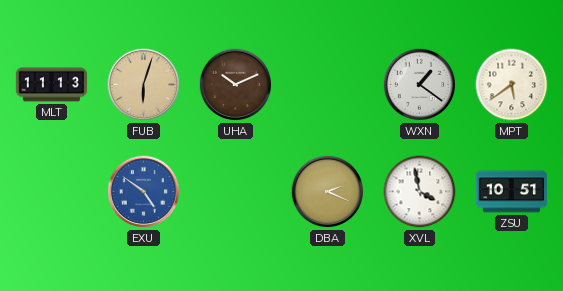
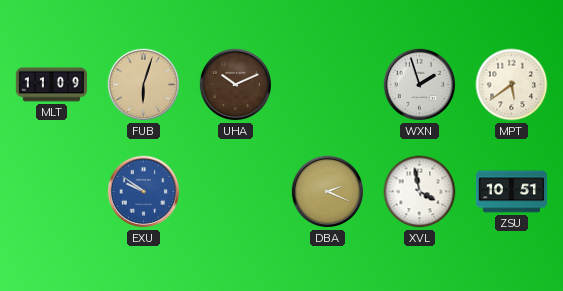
MLT: 11:13 -> 11:09
WXN: 1:21 -> 1:57
EXU: 4:51 -> 9:51
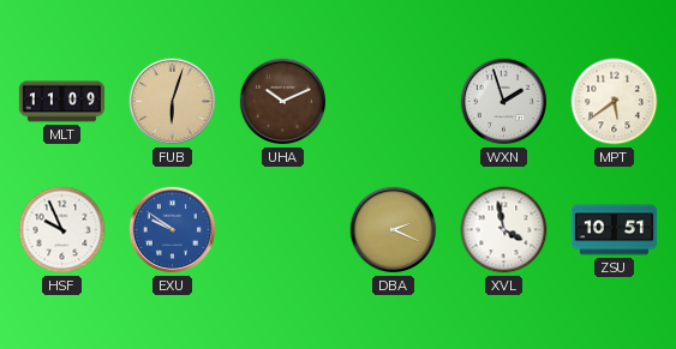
HSF: none -> 9:56
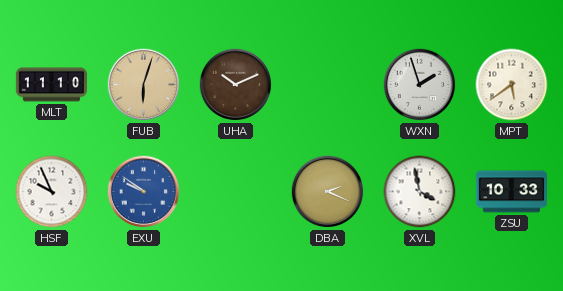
MLT: 11:09 -> 11:10
ZSU: 10:51 -> 10:33
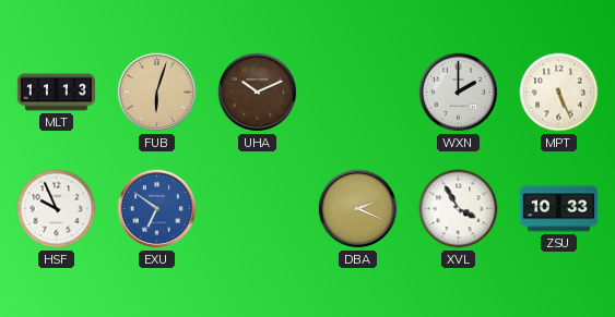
MLT: 11:10 -> 11:13
WXN: 1:57 -> 2:00
MPT: 5:39 -> 5:26
EXU: 9:51 -> 6:51
XVL: 3:58 -> 3:55
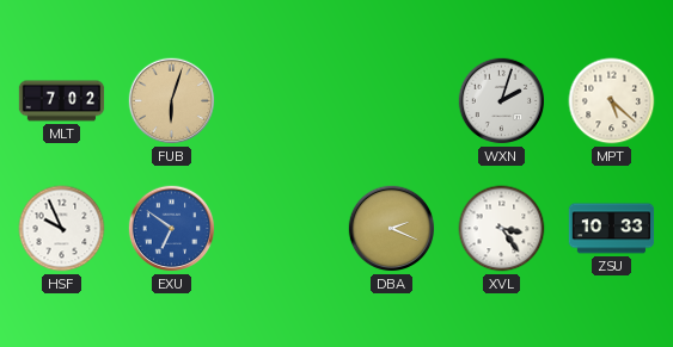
MLT: 11:13 -> 7:02
UHA: 10:11 -> none
WXN: 2:00 -> 2:03
MPT: 5:26 -> 5:22
XVL: 3:55 -> 3:24
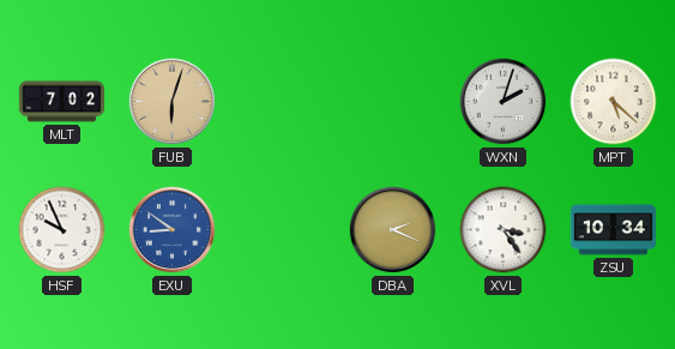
EXU: 6:51 -> 8:51
ZSU: 10:33 -> 10:34
